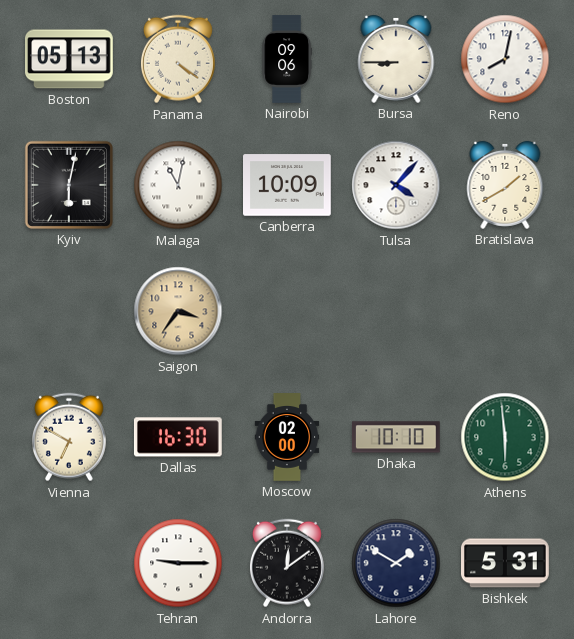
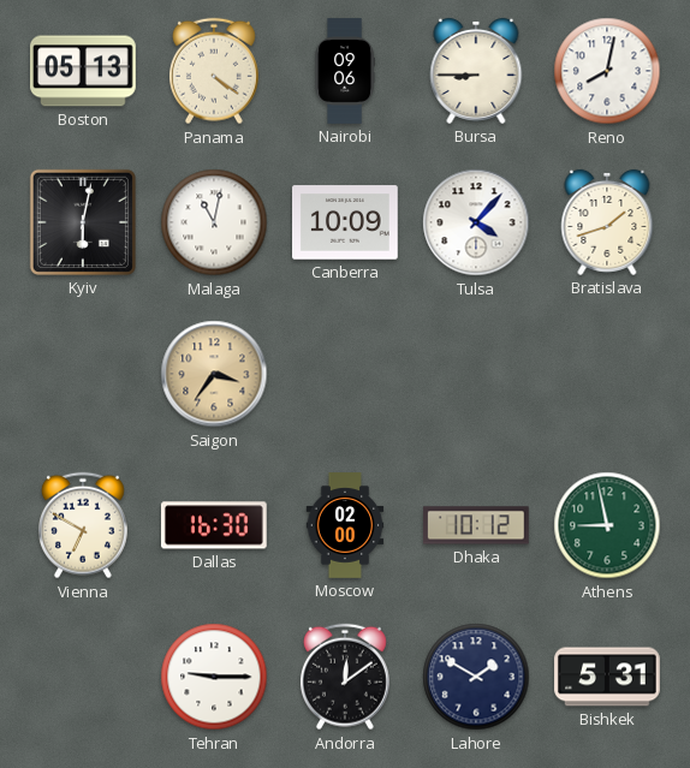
Bratislava: 1:40 -> 1:42
Dhaka: 10:10 -> 10:12
Athens: 5:59 -> 8:58
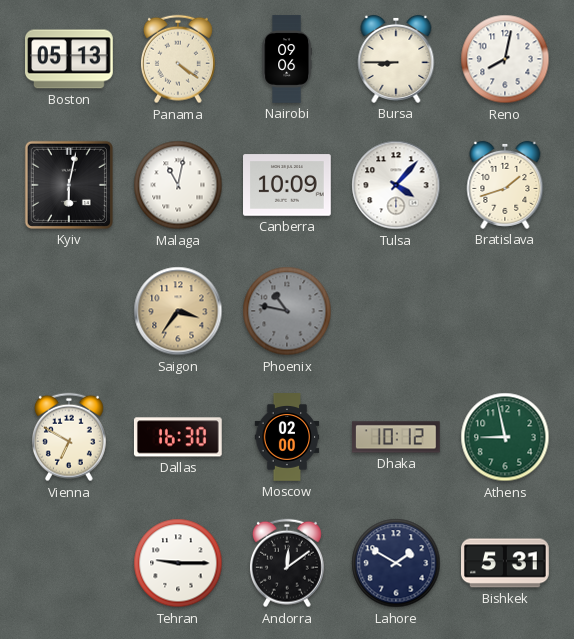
Phoenix: none -> 10:47
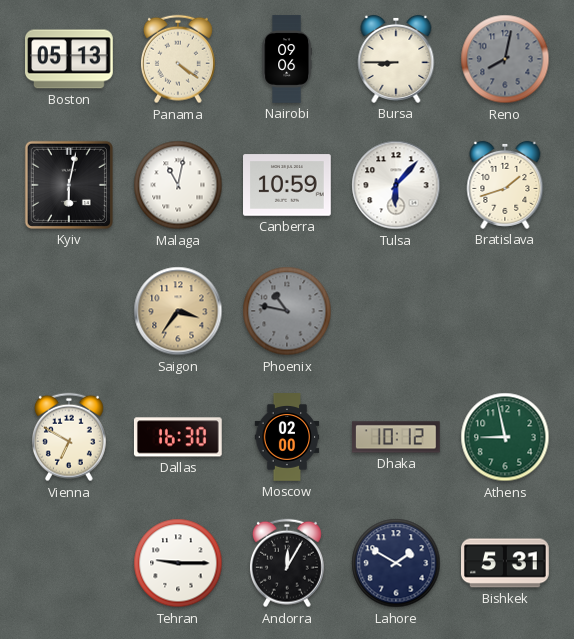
Reno dial: white -> grey
Canberra: 10:09 -> 10:59
Tulsa: 4:07 -> 6:07
Andorra: 12:09 -> 12:05
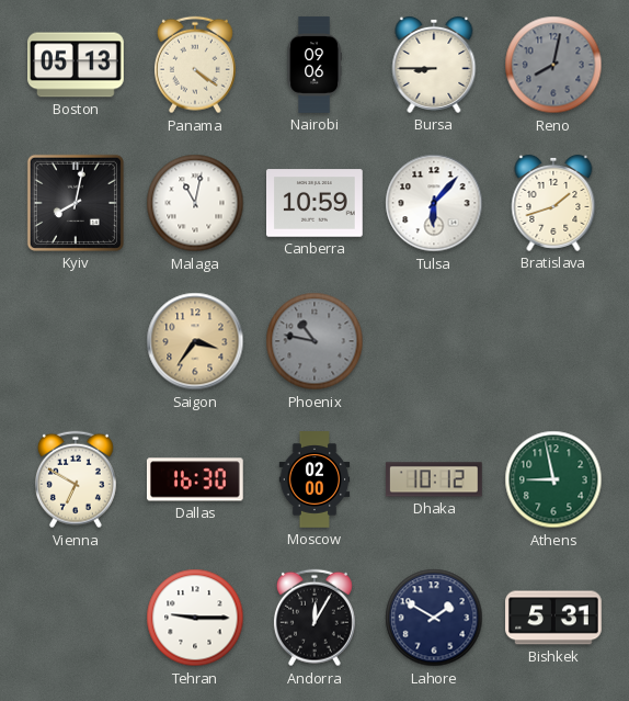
Kyiv: 6:02 -> 8:02
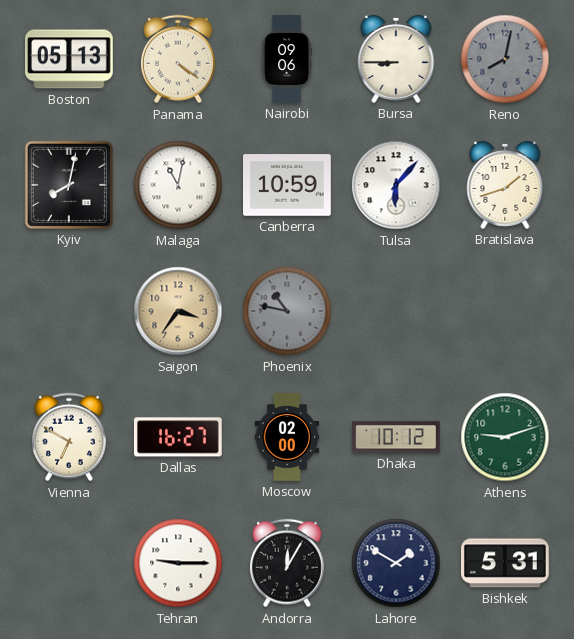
Dallas: 16:30 -> 16:27
Athens: 8:58 -> 9:12
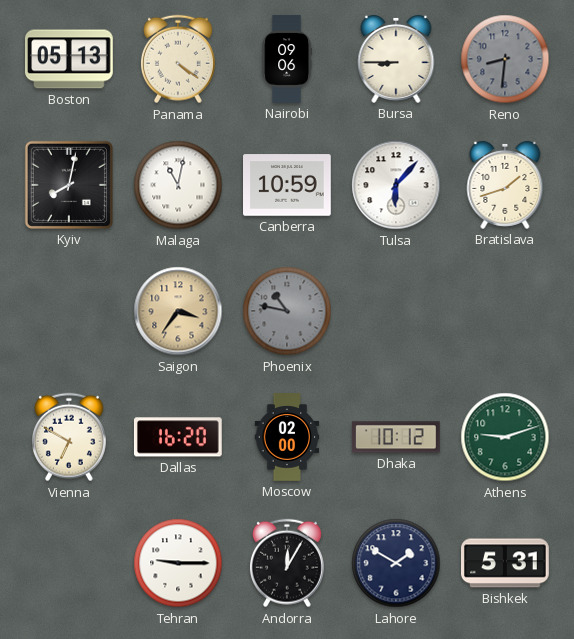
Reno: 8:02 -> 8:31
Dallas: 16:27 -> 16:20
